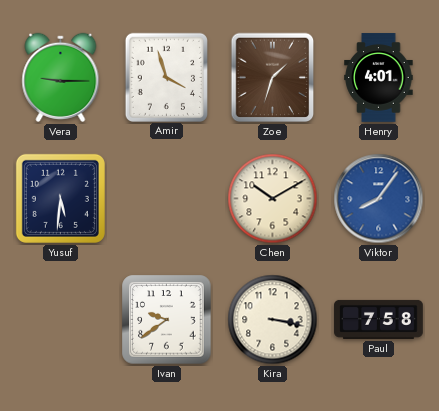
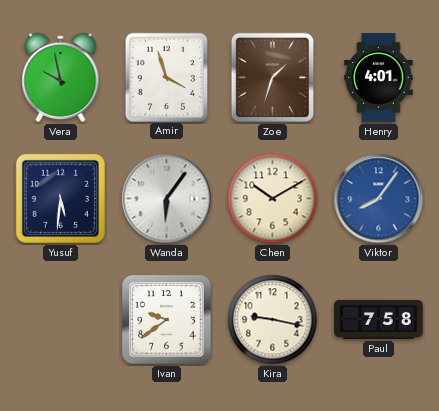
Vera: 9:15 -> 9:58
Wanda: none -> 6:06
Kira: 3:17 -> 9:17
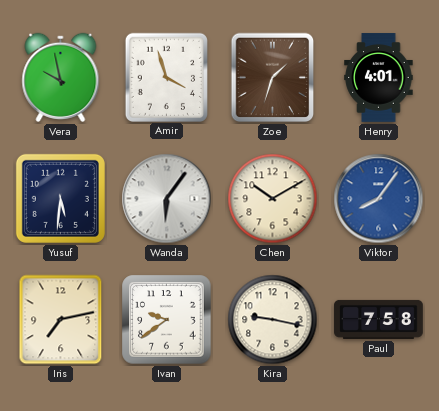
Iris: none -> 7:13
